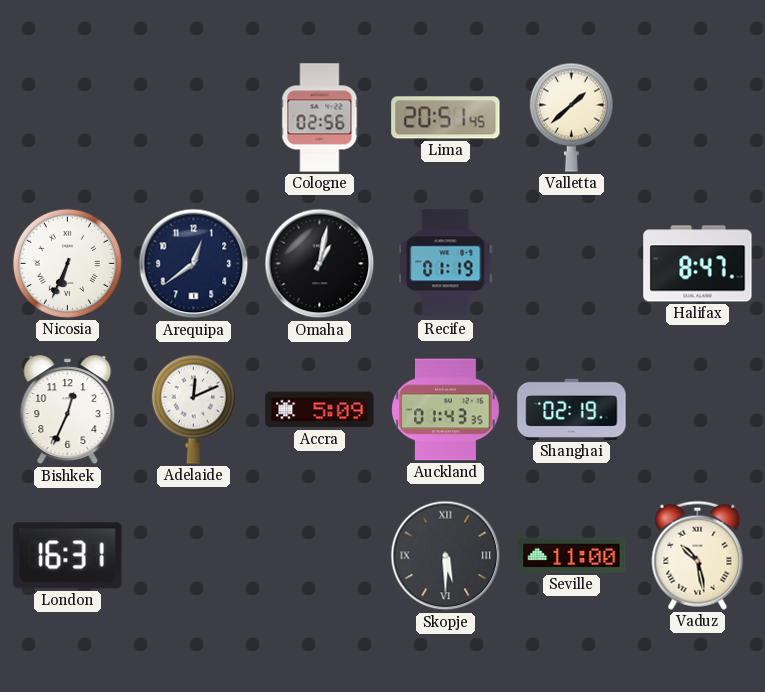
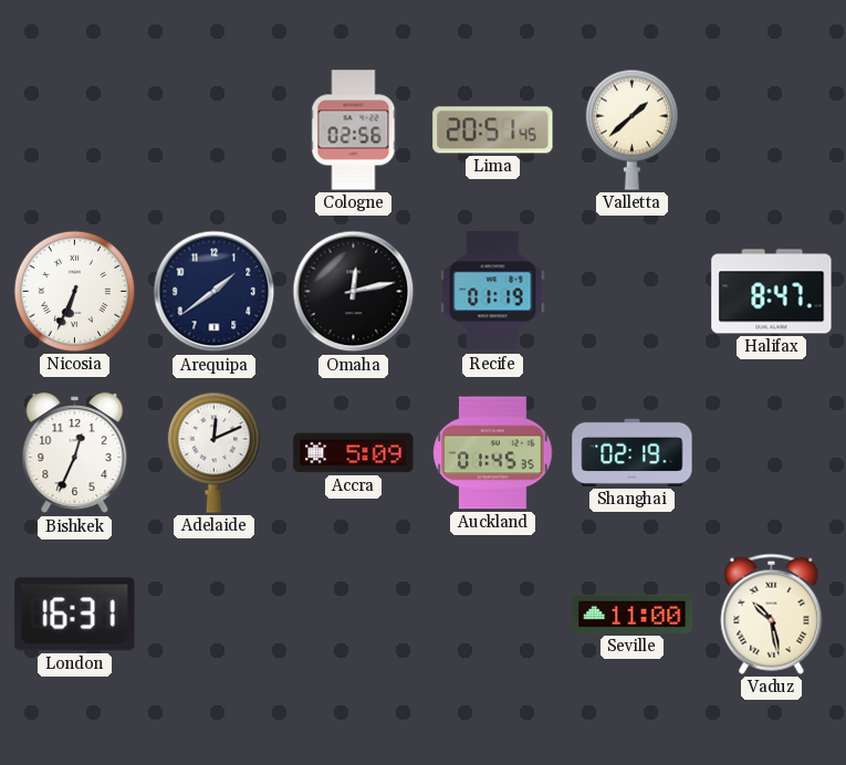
Arequipa: 12:39 -> 1:39
Omaha: 1:02 -> 12:13
Auckland: 01:43 -> 01:45
Skopje: 5:30 -> none
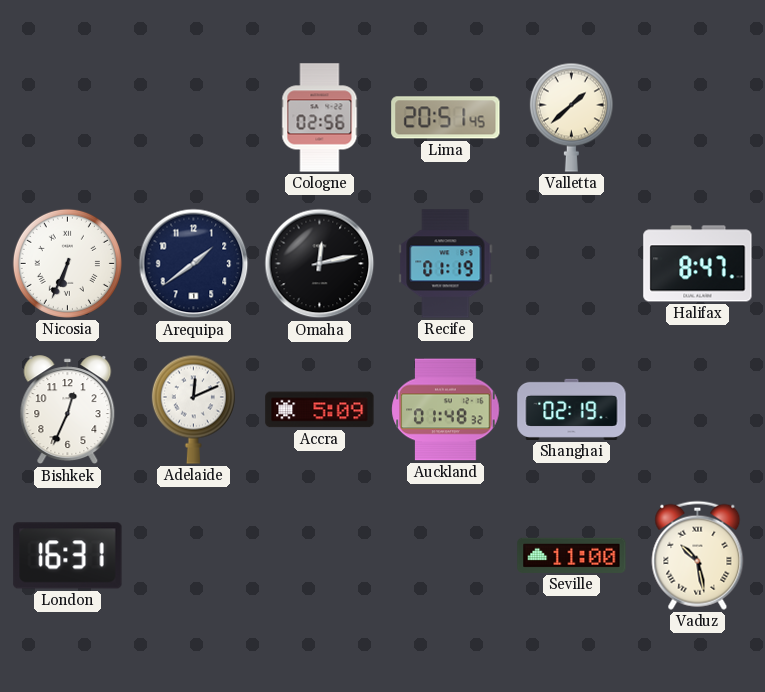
Auckland: 01:45 -> 01:48
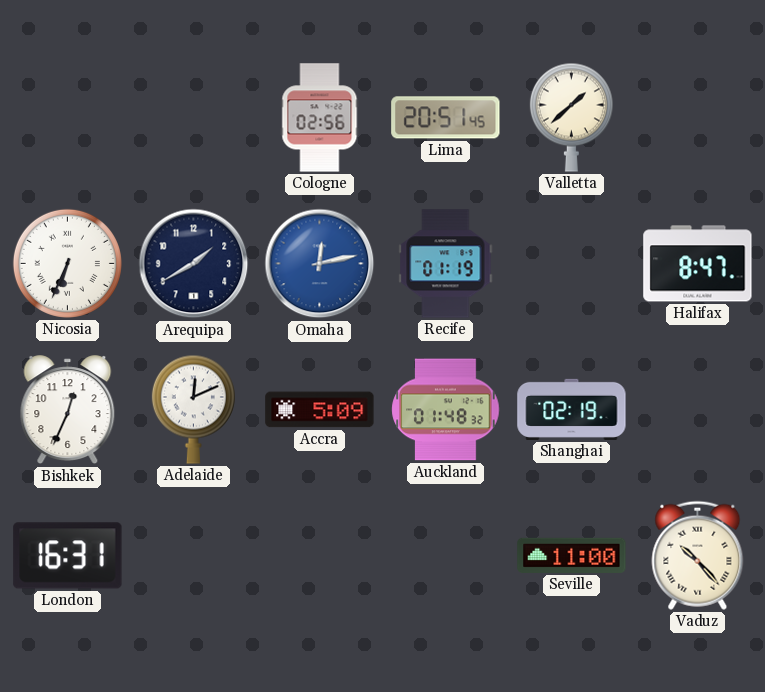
Arequipa: 1:39 -> 1:40
Omaha dial: black -> blue
Vaduz: 10:28 -> 10:23
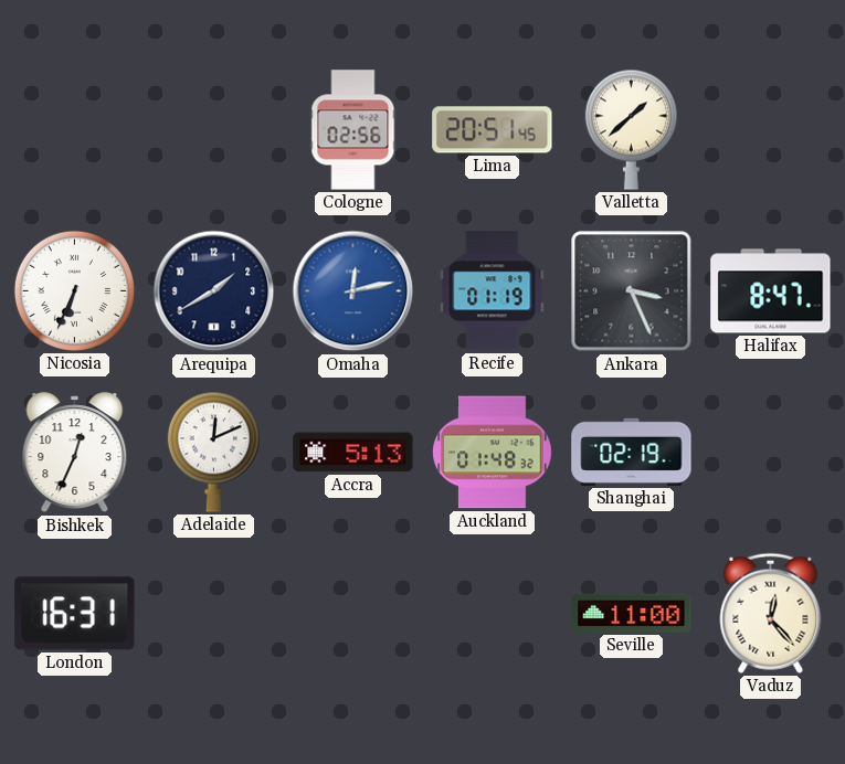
Ankara: none -> 3:26
Accra: 5:09 -> 5:13
Vaduz: 10:23 -> 12:23
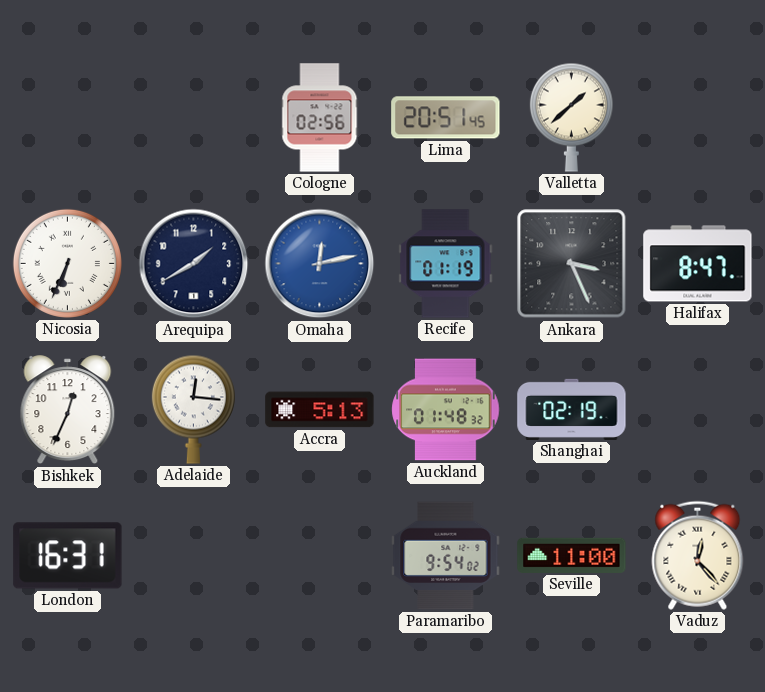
Adelaide: 12:11 -> 12:16
Paramaribo: none -> 9:54
